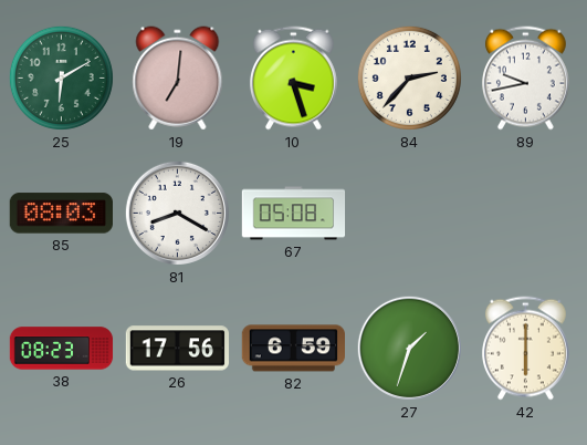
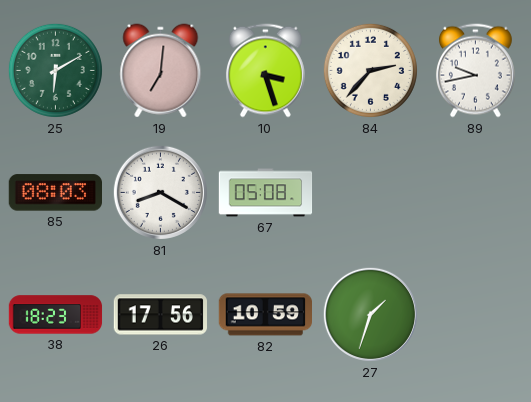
38: 08:23 -> 18:23
82: 6:59 -> 10:59
42: 6:00 -> none
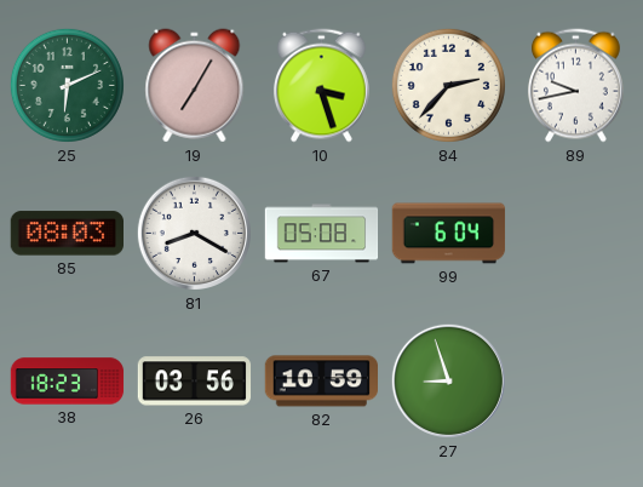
25: 6:10 -> 6:11
19: 7:01 -> 7:05
99: none -> 6:04
26: 17:56 -> 03:56
27: 1:33 -> 8:57
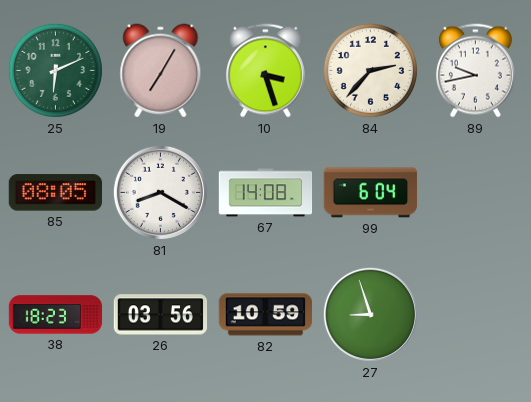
85: 08:03 -> 08:05
67: 05:08 -> 14:08
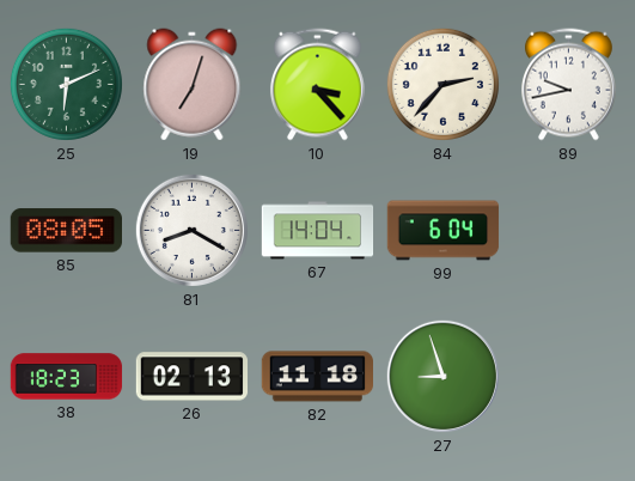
19: 7:05 -> 7:03
10: 3:27 -> 3:23
67: 14:08 -> 14:04
26: 03:56 -> 02:13
82: 10:59 -> 11:18
